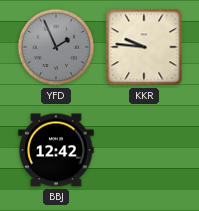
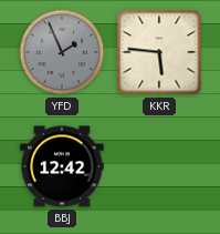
KKR: 9:46 -> 5:46
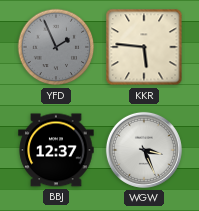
BBJ: 12:42 -> 12:37
WGW: none -> 3:26
